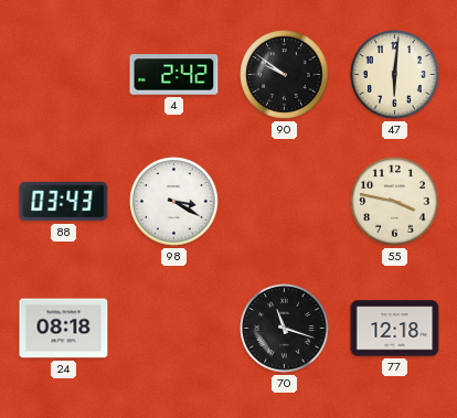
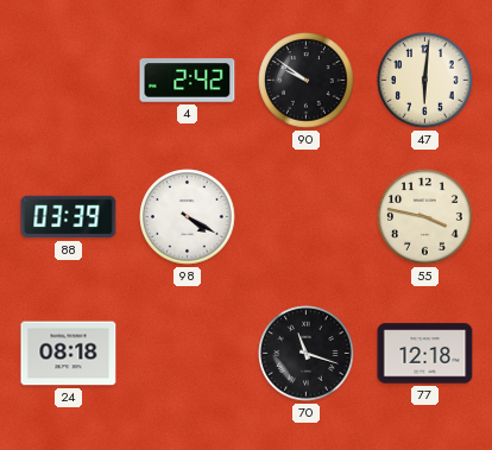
88: 03:43 -> 03:39
98: 3:20 -> 4:20
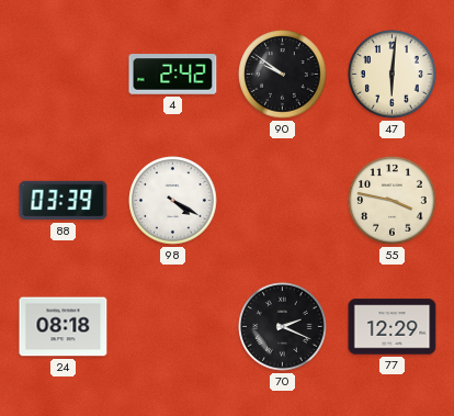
70: 11:18 -> 2:19
77: 12:18 -> 12:29
